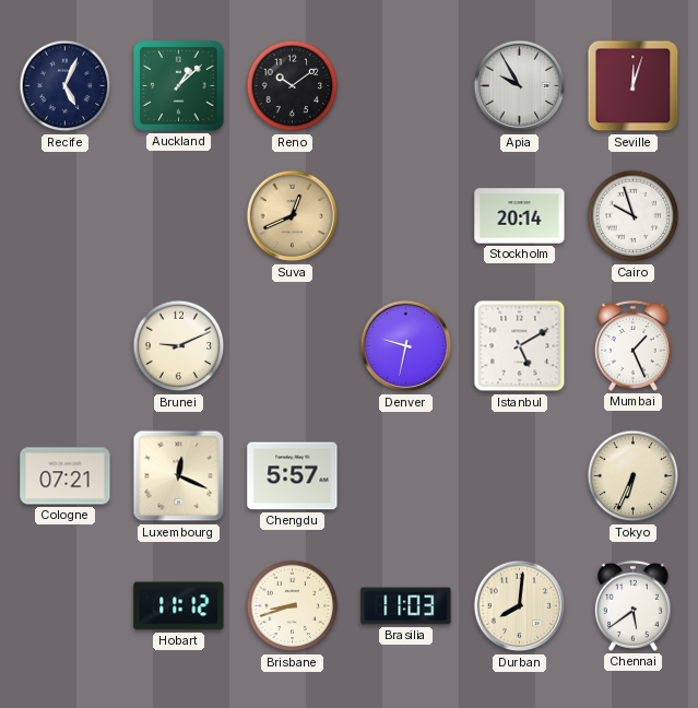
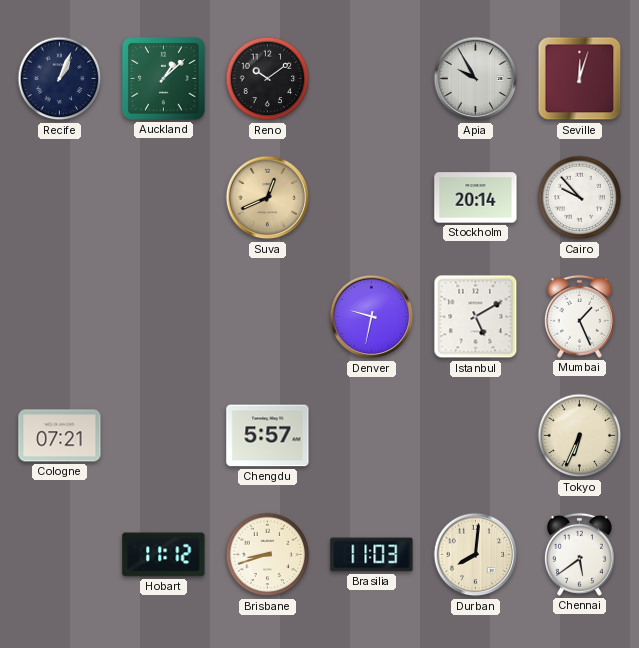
Recife: 5:04 -> 1:04
Cairo: 9:57 -> 9:53
Brunei: 9:11 -> none
Luxembourg: 12:19 -> none
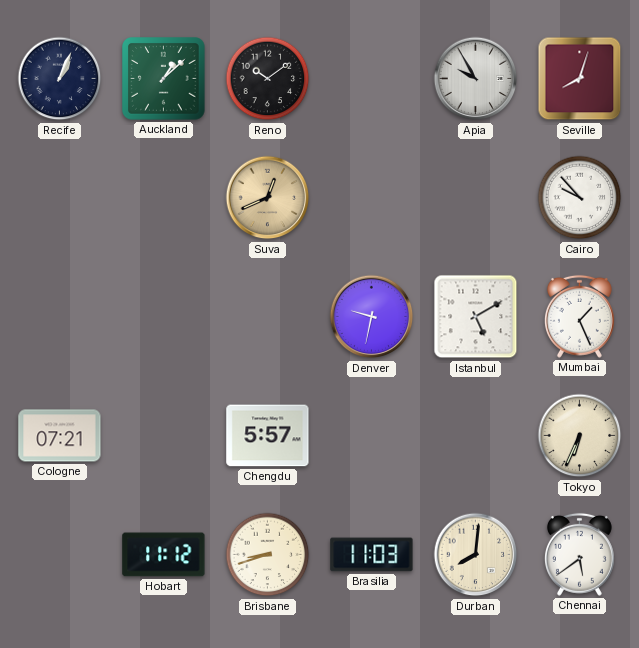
Seville: 12:03 -> 8:03
Stockholm: 20:14 -> none
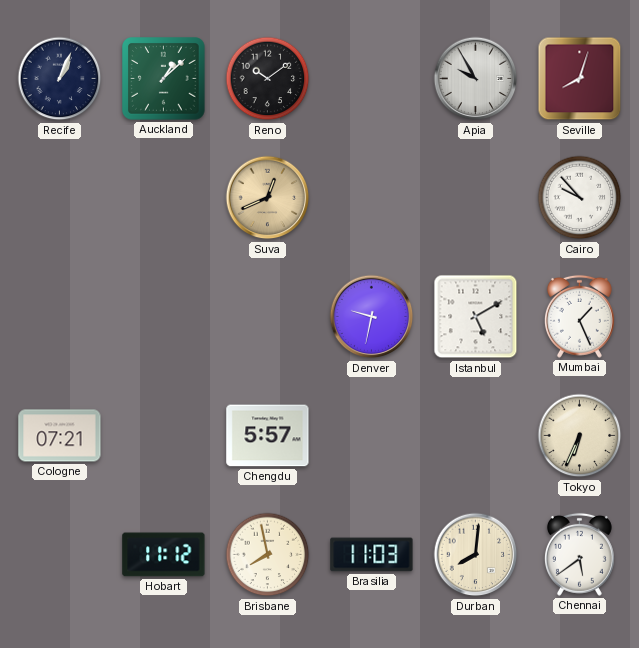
Brisbane: 8:42 -> 7:58
